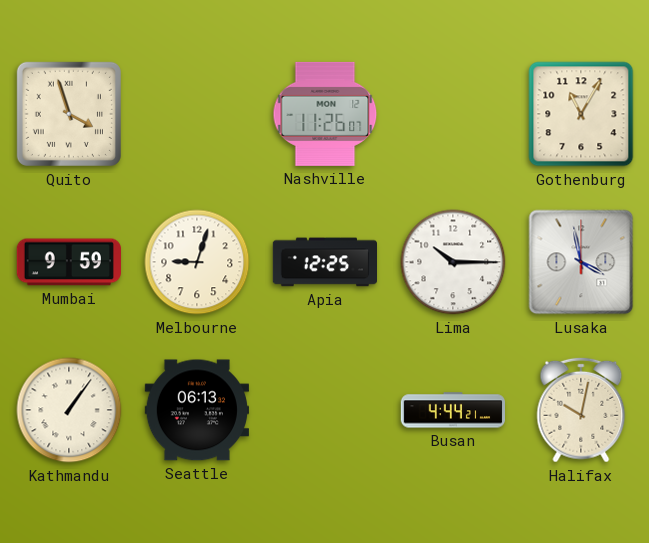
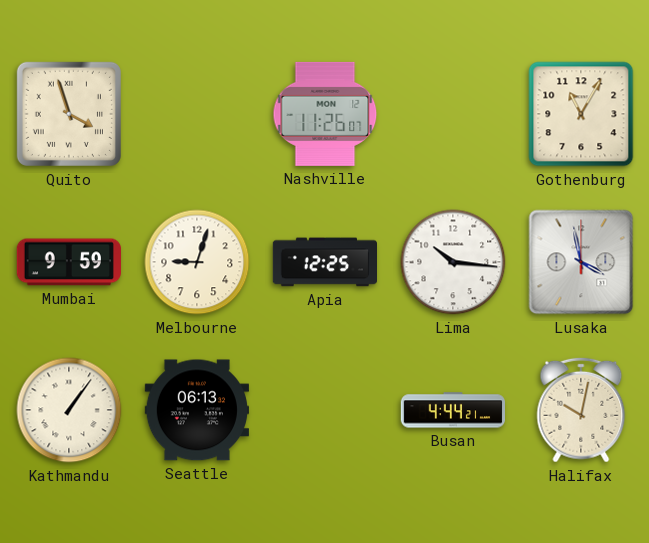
Lima: 10:15 -> 10:16
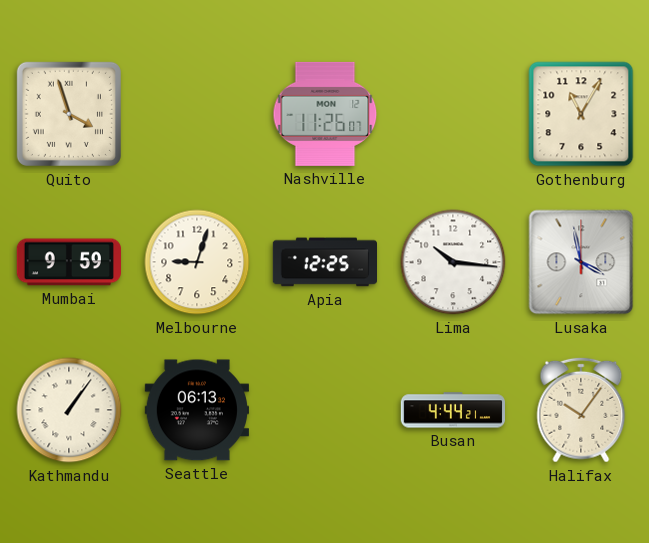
Halifax: 10:02 -> 10:06
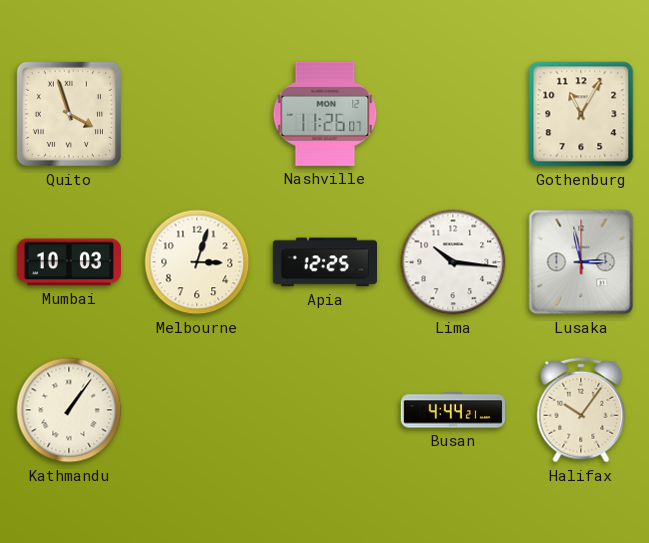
Mumbai: 9:59 -> 10:03
Melbourne: 9:03 -> 3:03
Lusaka: 3:58 -> 2:58
Seattle: 06:13 -> none
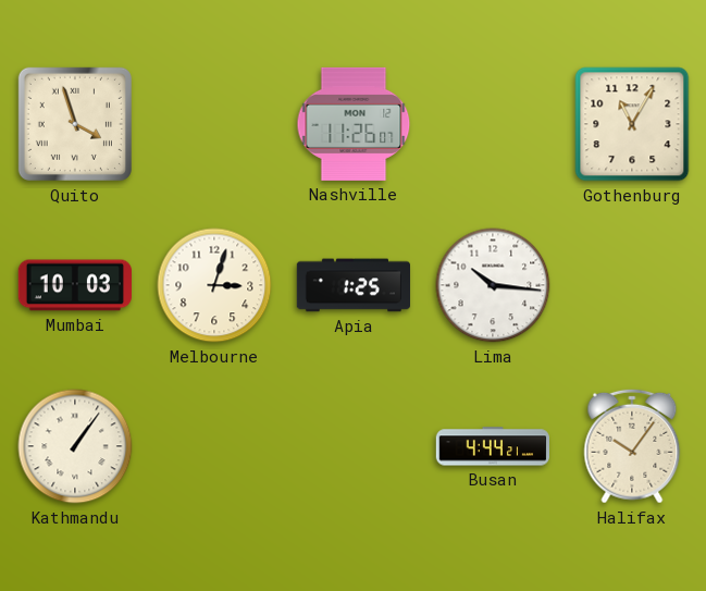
Apia: 12:25 -> 1:25
Lusaka: 2:58 -> none
